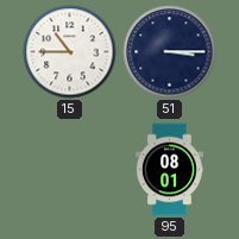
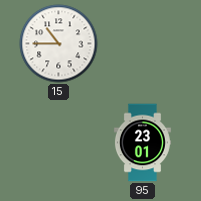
51: 3:15 -> none
95: 08:01 -> 23:01
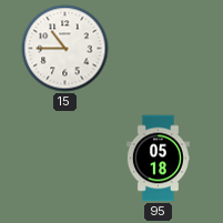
95: 23:01 -> 05:18
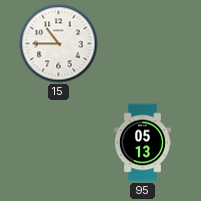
95: 05:18 -> 05:13
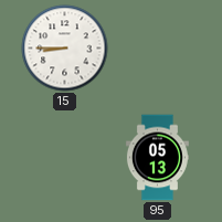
15: 10:45 -> 8:45
